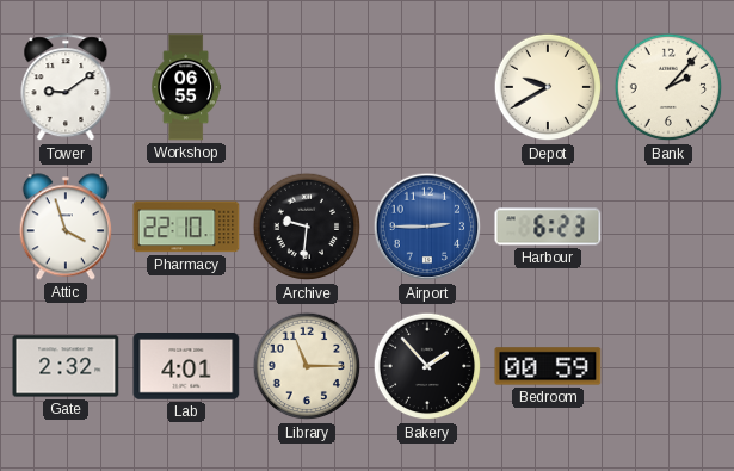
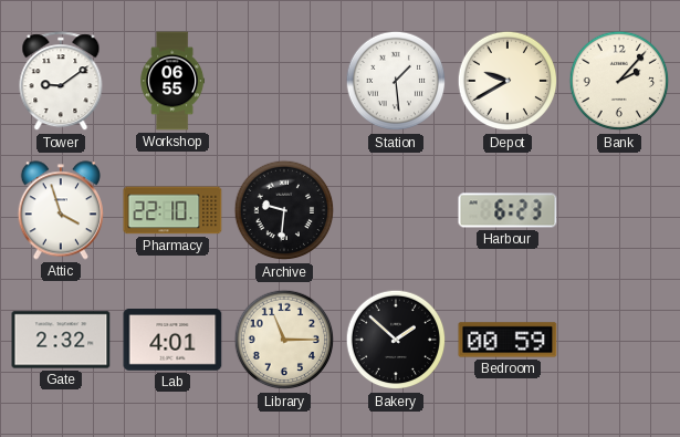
Station: none -> 1:29
Airport: 2:45 -> none
Bakery: 1:53 -> 1:52
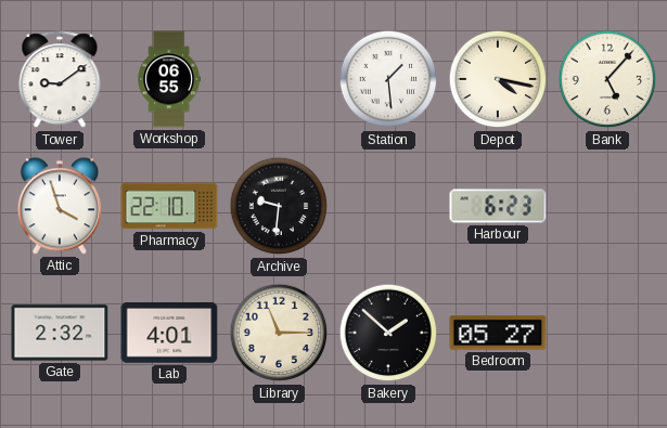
Depot: 9:40 -> 4:17
Bank: 2:07 -> 5:07
Bedroom: 00:59 -> 05:27
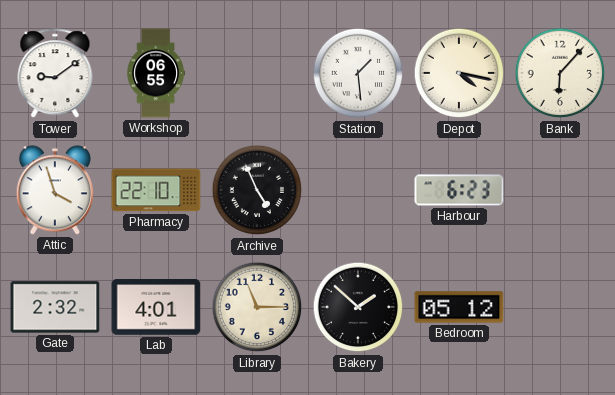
Bank: 5:07 -> 6:07
Archive: 9:31 -> 4:56
Bedroom: 05:27 -> 05:12
